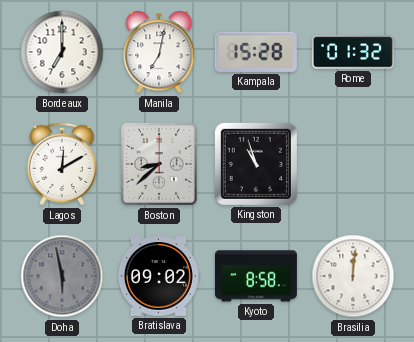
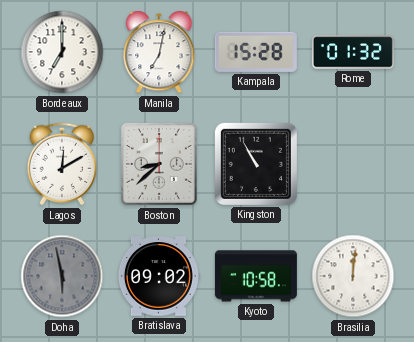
Kingston: 10:57 -> 10:55
Kyoto: 8:58 -> 10:58
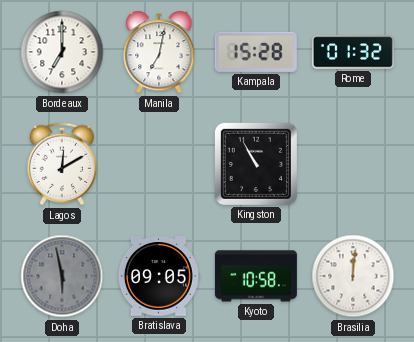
Boston: 8:38 -> none
Bratislava: 09:02 -> 09:05
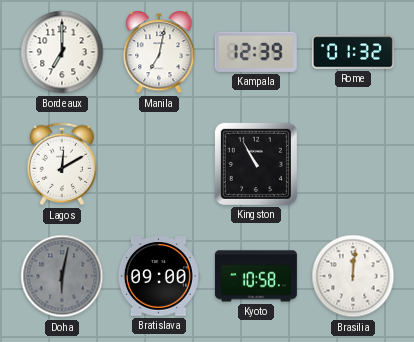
Kampala: 15:28 -> 12:39
Doha: 5:58 -> 6:02
Bratislava: 09:05 -> 09:00
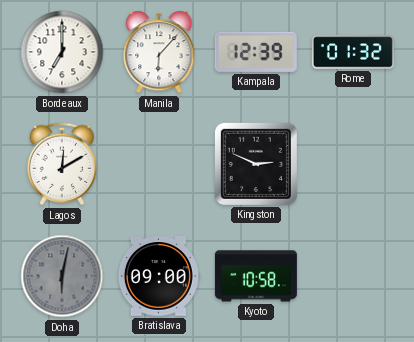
Manila: 7:02 -> 6:07
Kingston: 10:55 -> 2:49
Brasilia: 12:01 -> none
